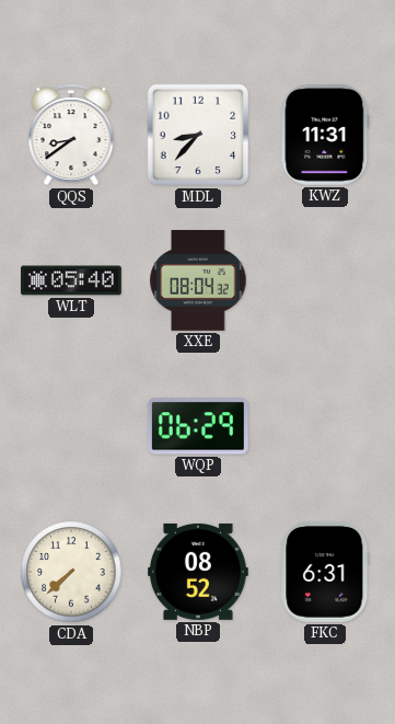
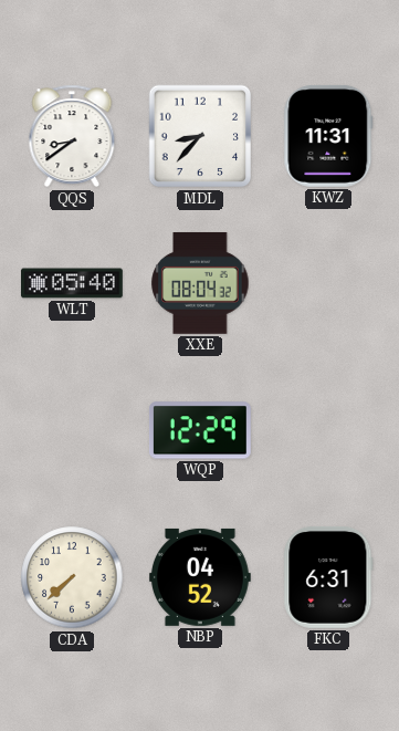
WQP: 06:29 -> 12:29
NBP: 08:52 -> 04:52
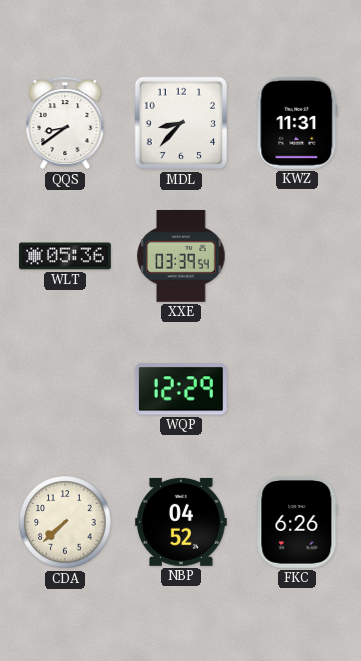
WLT: 05:40 -> 05:36
XXE: 08:04 -> 03:39
FKC: 6:31 -> 6:26
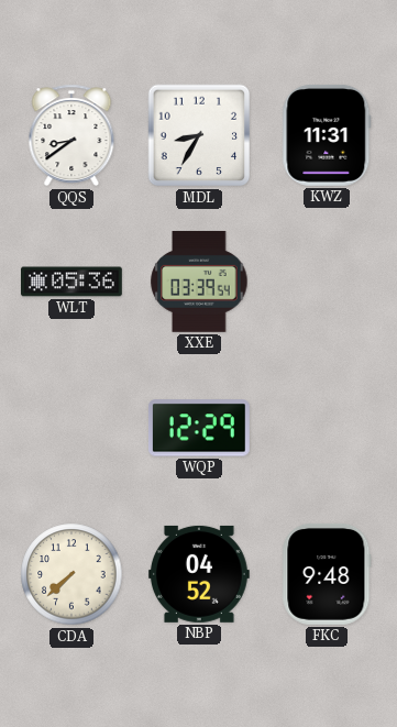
MDL: 8:37 -> 8:35
FKC: 6:26 -> 9:48
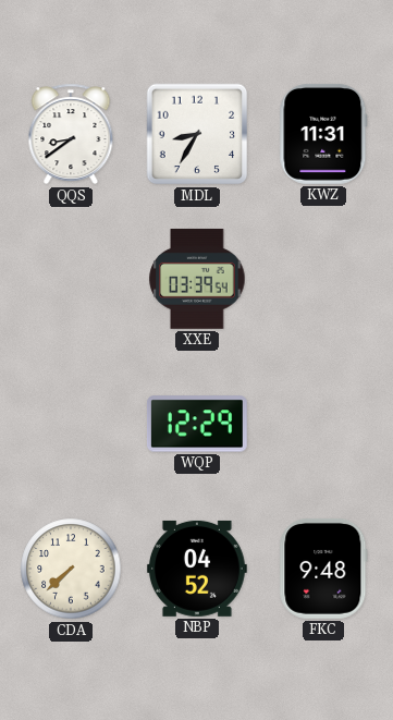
WLT: 05:36 -> none
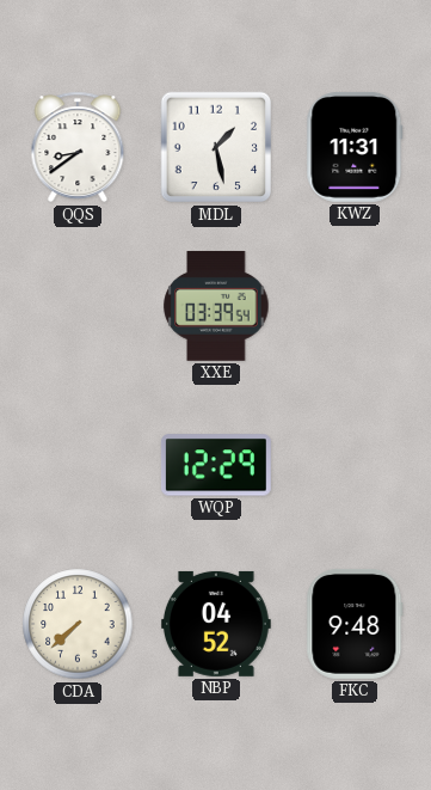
MDL: 8:35 -> 1:28
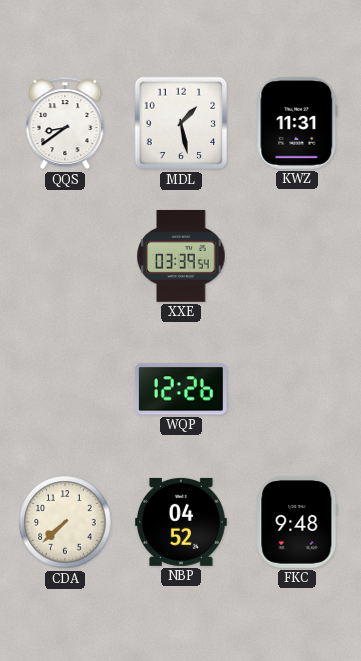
WQP: 12:29 -> 12:26
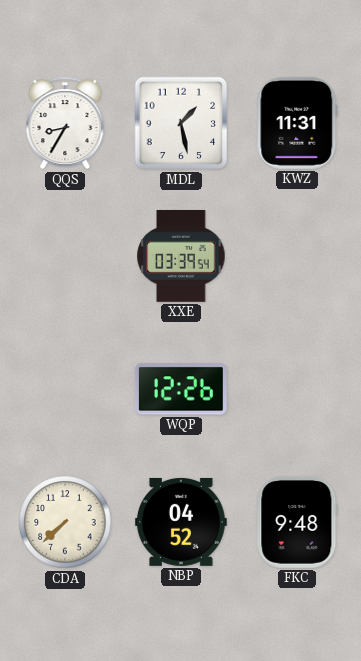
QQS: 8:39 -> 8:35
